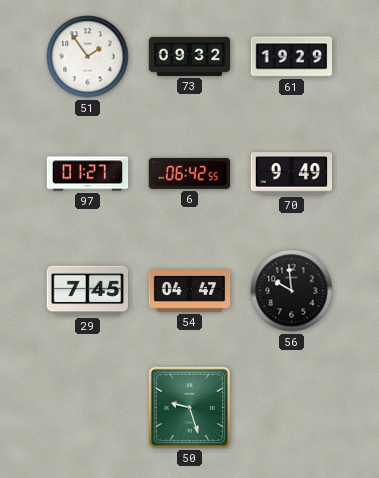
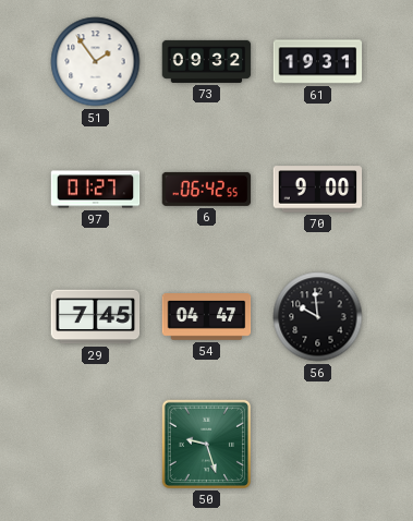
61: 19:29 -> 19:31
70: 9:49 -> 9:00
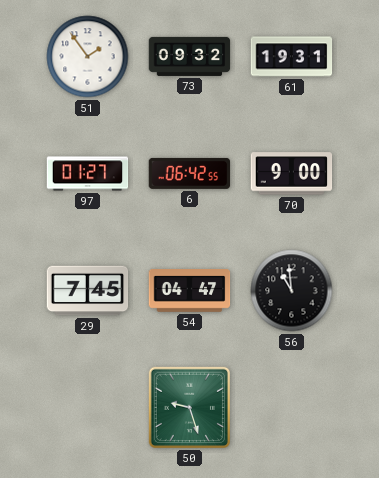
56: 9:59 -> 10:59
